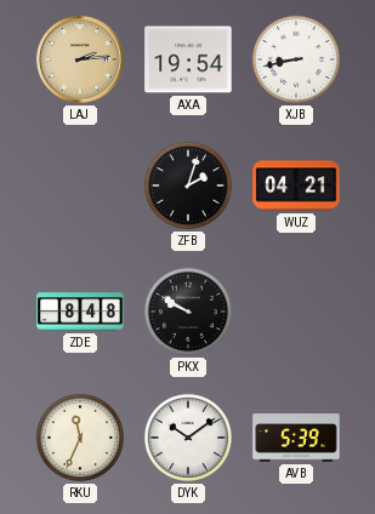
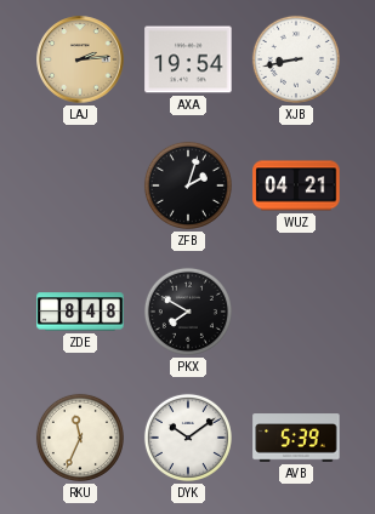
PKX: 9:50 -> 7:50
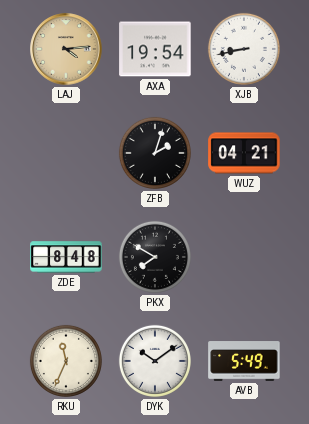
LAJ: 2:14 -> 4:14
AVB: 5:39 -> 5:49
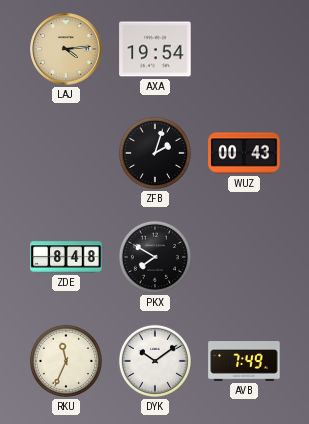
XJB: 8:43 -> none
WUZ: 04:21 -> 00:43
AVB: 5:49 -> 7:49
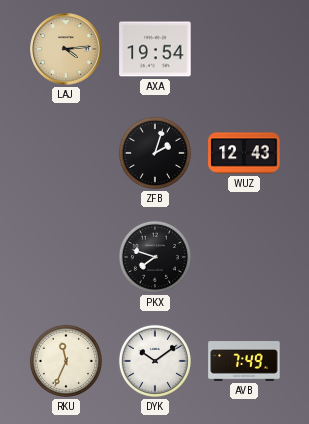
WUZ: 00:43 -> 12:43
ZDE: 8:48 -> none
PKX: 7:50 -> 7:48
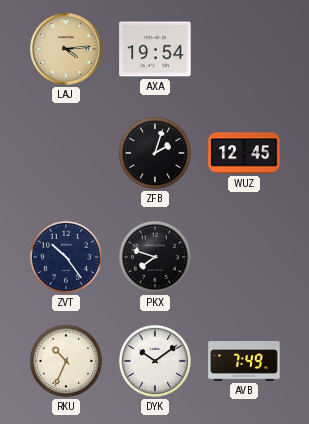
WUZ: 12:43 -> 12:45
ZVT: none -> 10:24
RKU: 11:34 -> 10:34
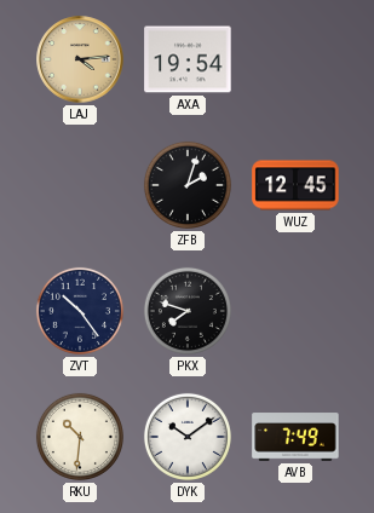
RKU: 10:34 -> 10:31
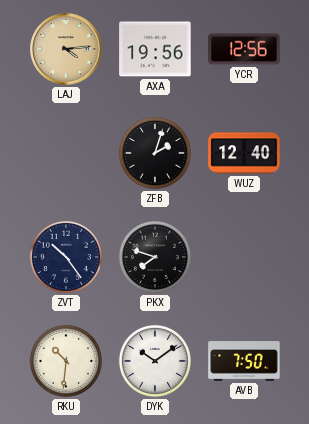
AXA: 19:54 -> 19:56
YCR: none -> 12:56
WUZ: 12:45 -> 12:40
AVB: 7:49 -> 7:50
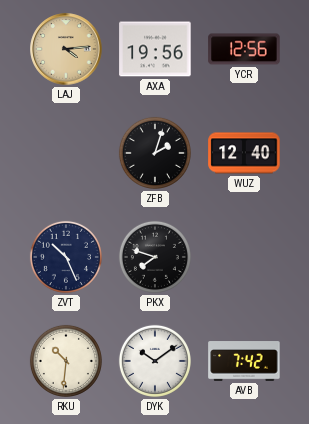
ZVT: 10:24 -> 10:26
AVB: 7:50 -> 7:42
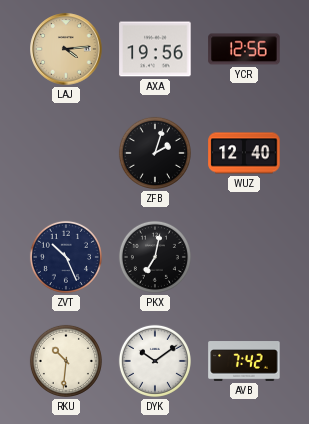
PKX: 7:48 -> 7:02
